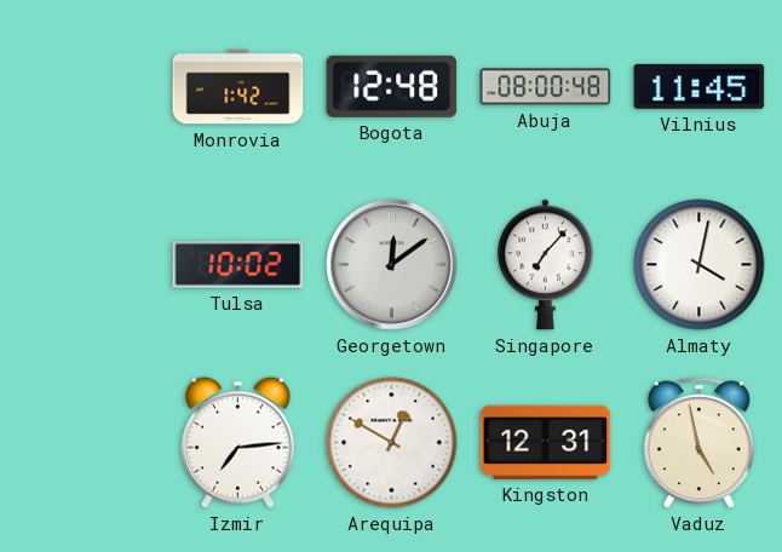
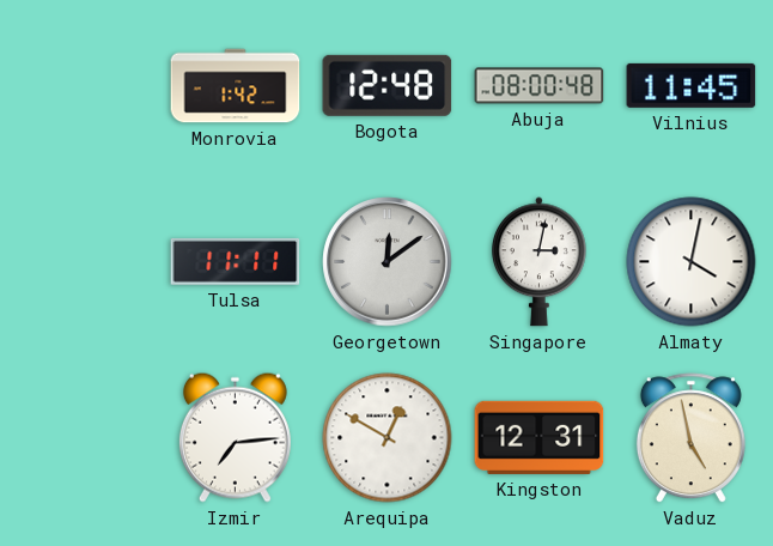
Tulsa: 10:02 -> 11:11
Singapore: 7:07 -> 3:02
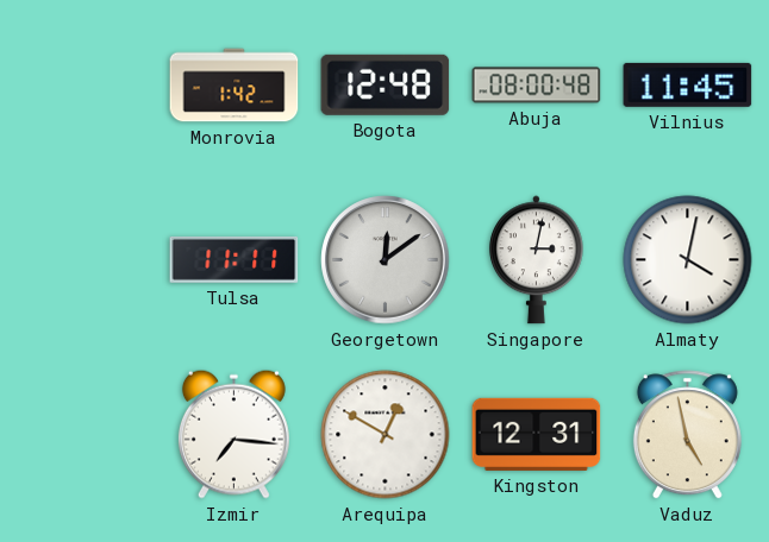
Izmir: 7:14 -> 7:16
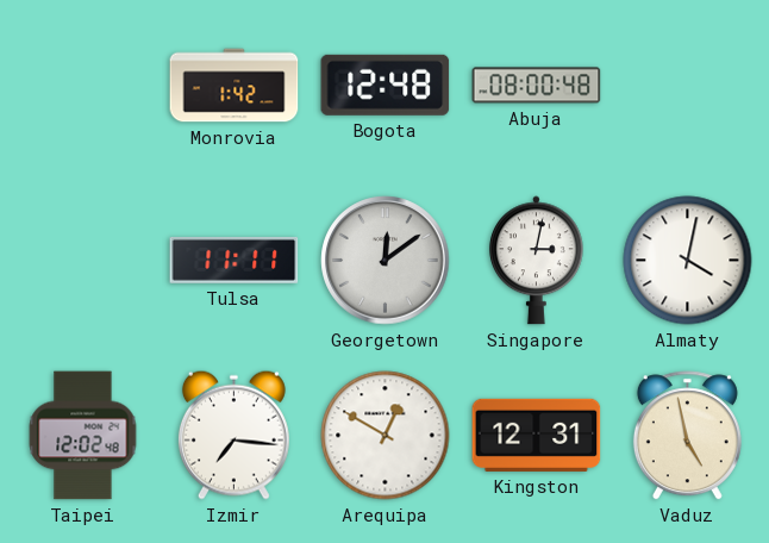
Vilnius: 11:45 -> none
Taipei: none -> 12:02
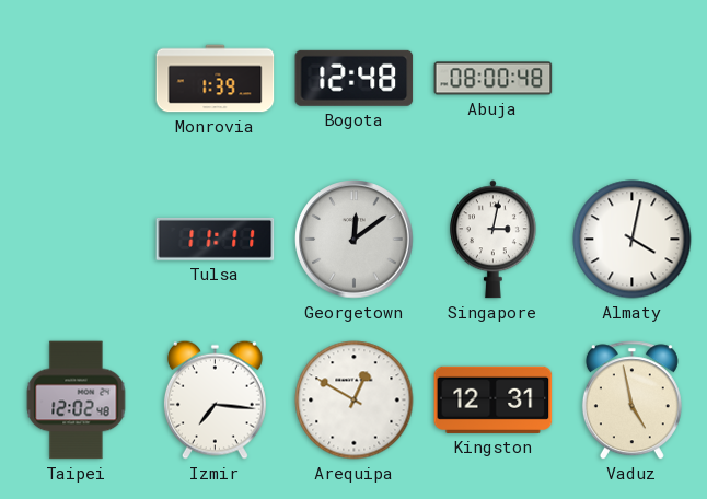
Monrovia: 1:42 -> 1:39
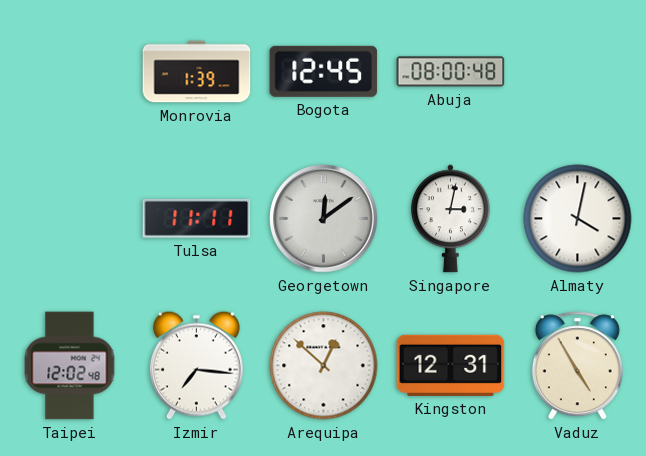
Bogota: 12:48 -> 12:45
Arequipa: 12:50 -> 12:52
Vaduz: 4:58 -> 4:55
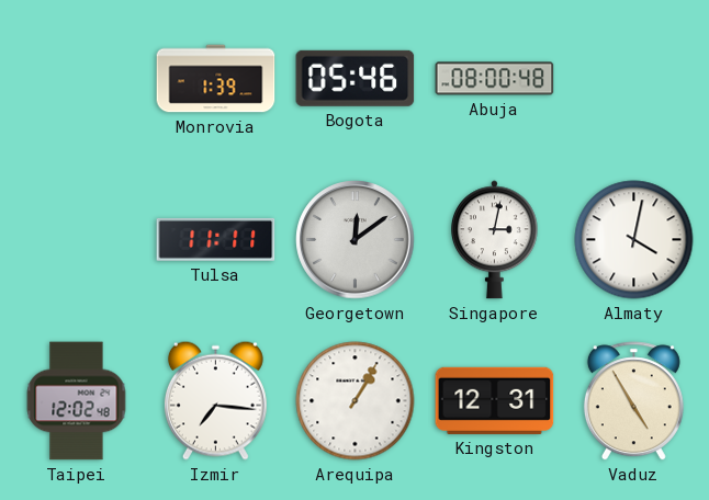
Bogota: 12:45 -> 05:46
Arequipa: 12:52 -> 1:05
